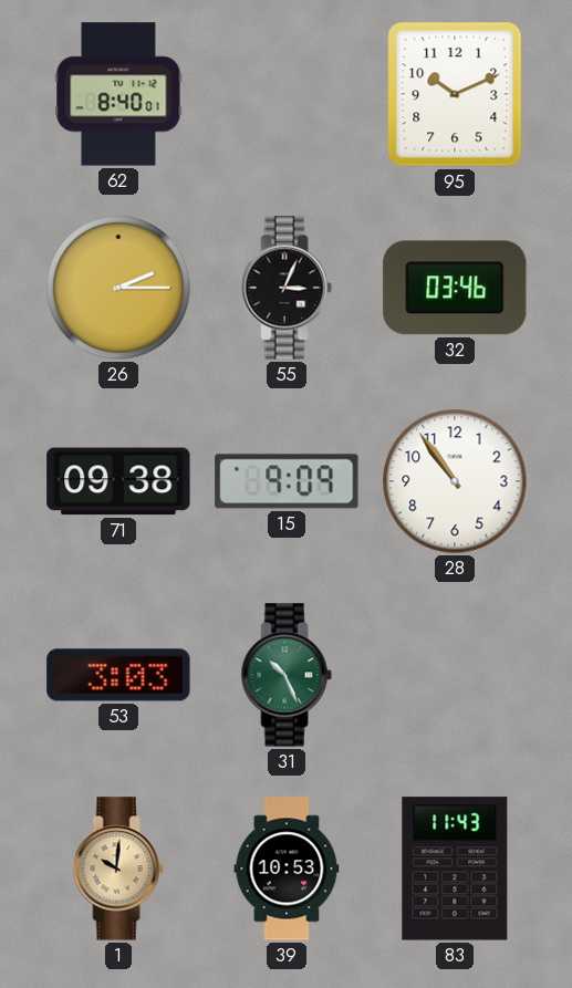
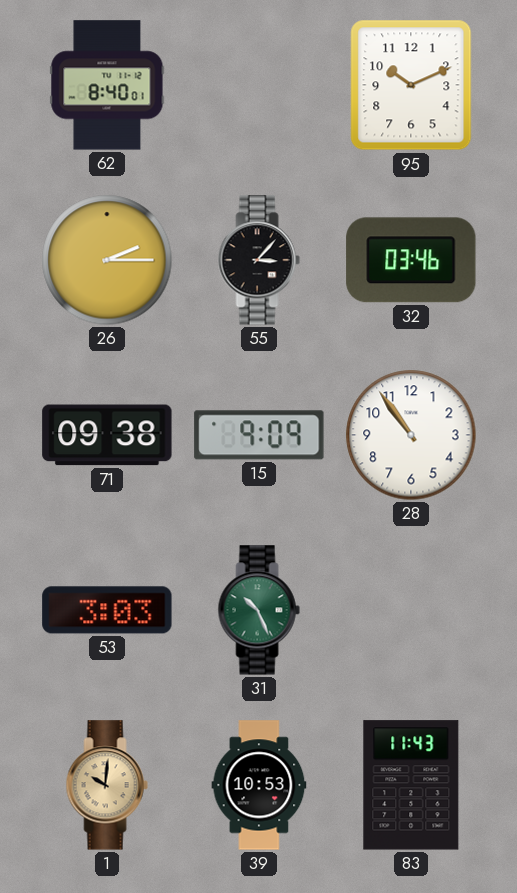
55: 3:04 -> 3:07
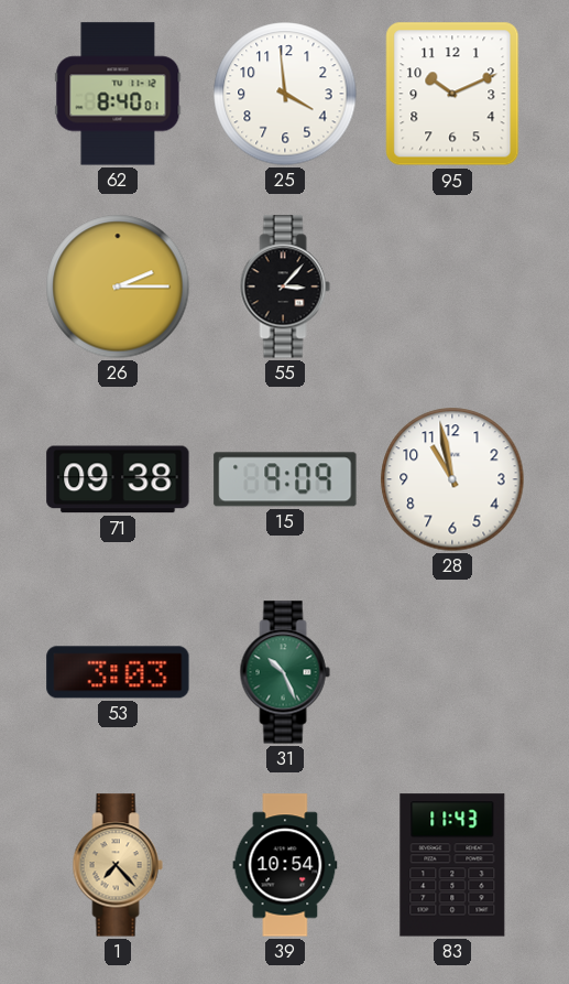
25: none -> 3:59
32: 03:46 -> none
28: 10:54 -> 10:58
1: 10:01 -> 7:23
39: 10:53 -> 10:54
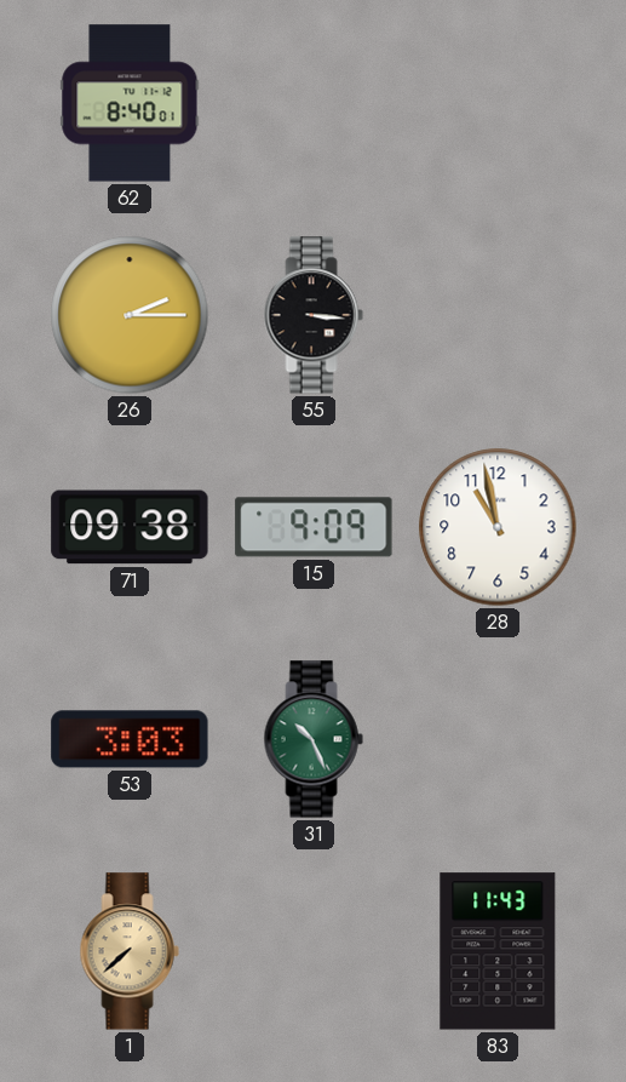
25: 3:59 -> none
95: 10:11 -> none
55: 3:07 -> 3:16
1: 7:23 -> 7:38
39: 10:54 -> none
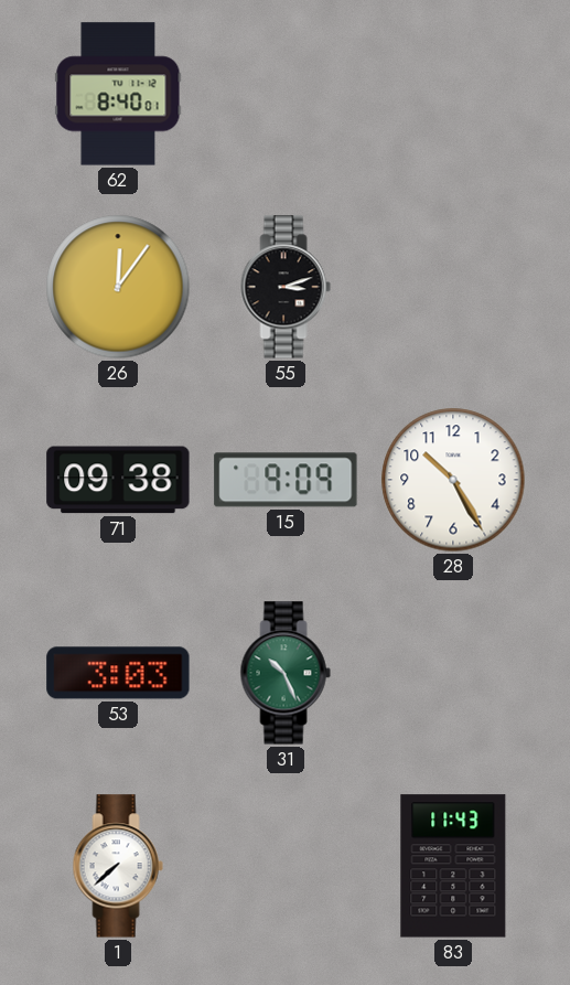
26: 2:15 -> 12:06
55: 3:16 -> 3:12
28: 10:58 -> 10:25
1 dial: champagne -> white
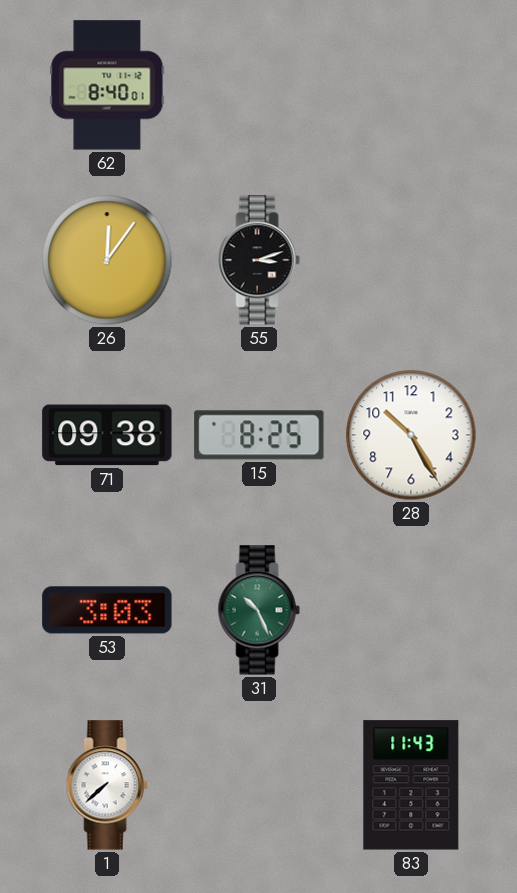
15: 9:09 -> 8:25
